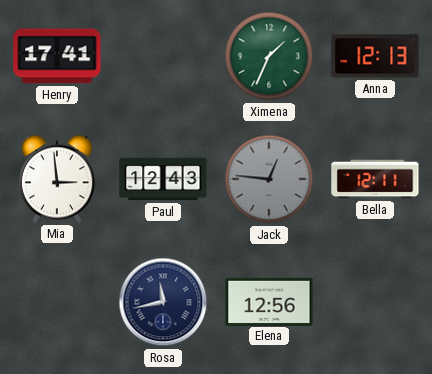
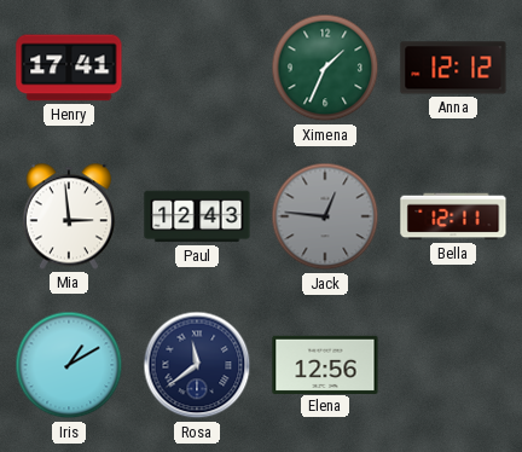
Anna: 12:13 -> 12:12
Iris: none -> 1:10
Rosa: 11:43 -> 11:39
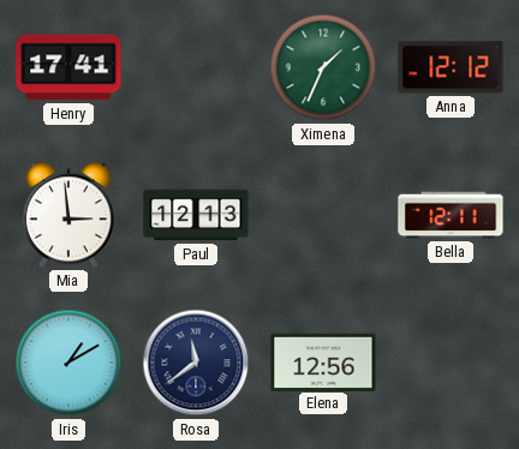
Paul: 12:43 -> 12:13
Jack: 12:46 -> none
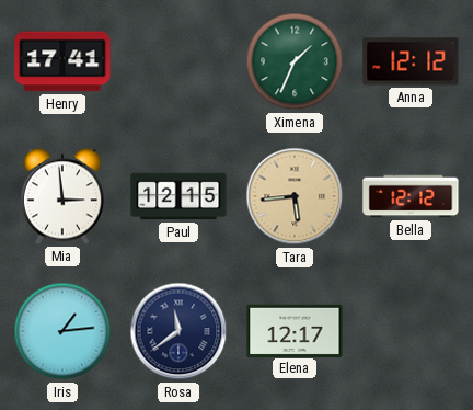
Paul: 12:13 -> 12:15
Tara: none -> 5:44
Bella: 12:11 -> 12:12
Iris: 1:10 -> 1:14
Elena: 12:56 -> 12:17
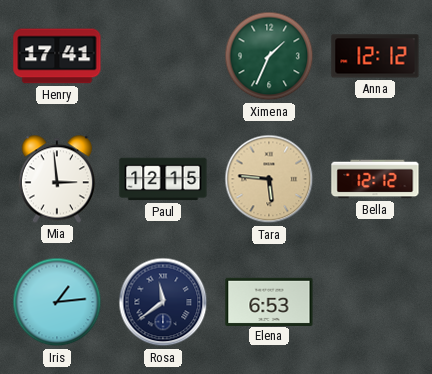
Tara: 5:44 -> 5:46
Elena: 12:17 -> 6:53
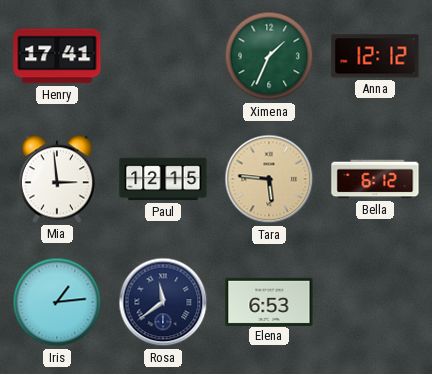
Bella: 12:12 -> 6:12
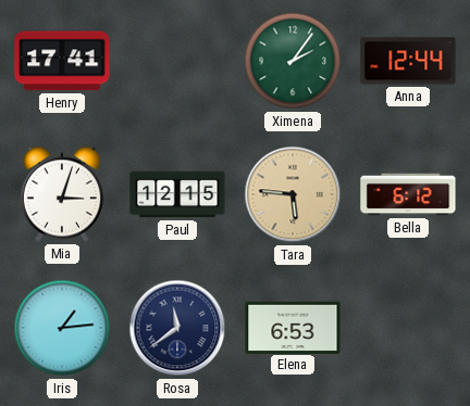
Ximena: 1:34 -> 2:06
Anna: 12:12 -> 12:44
Mia: 2:59 -> 3:03
